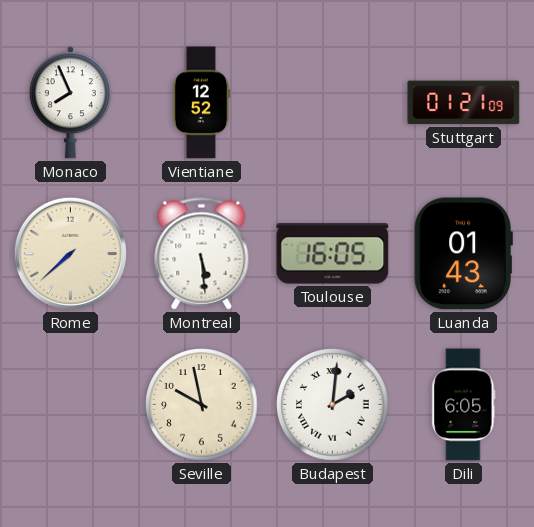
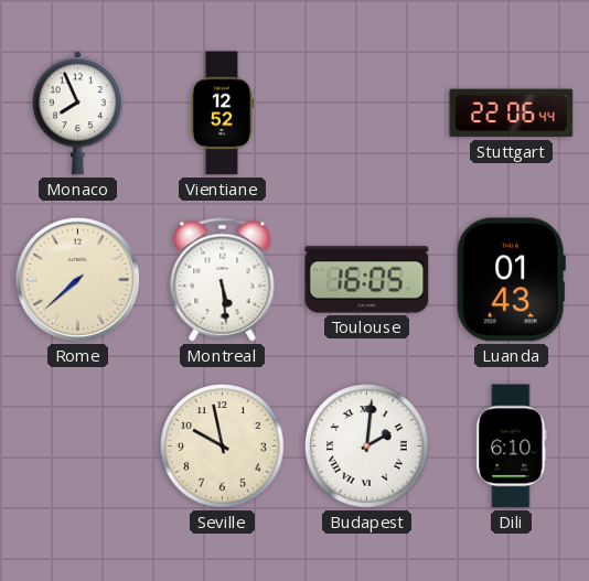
Stuttgart: 01:21 -> 22:06
Dili: 6:05 -> 6:10
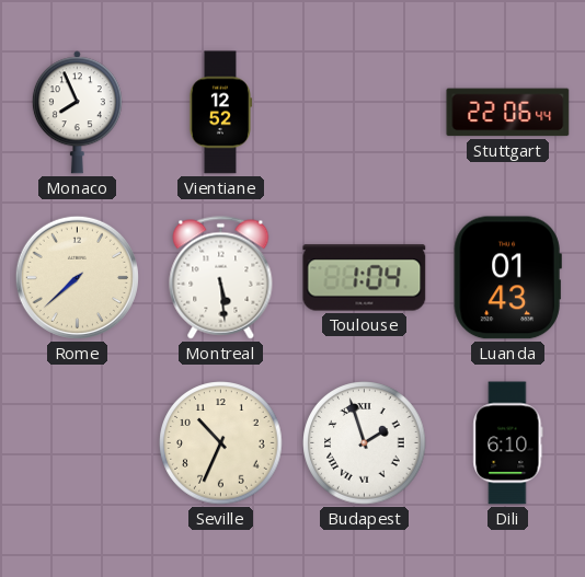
Toulouse: 16:05 -> 1:04
Seville: 9:58 -> 10:34
Budapest: 2:01 -> 1:57
